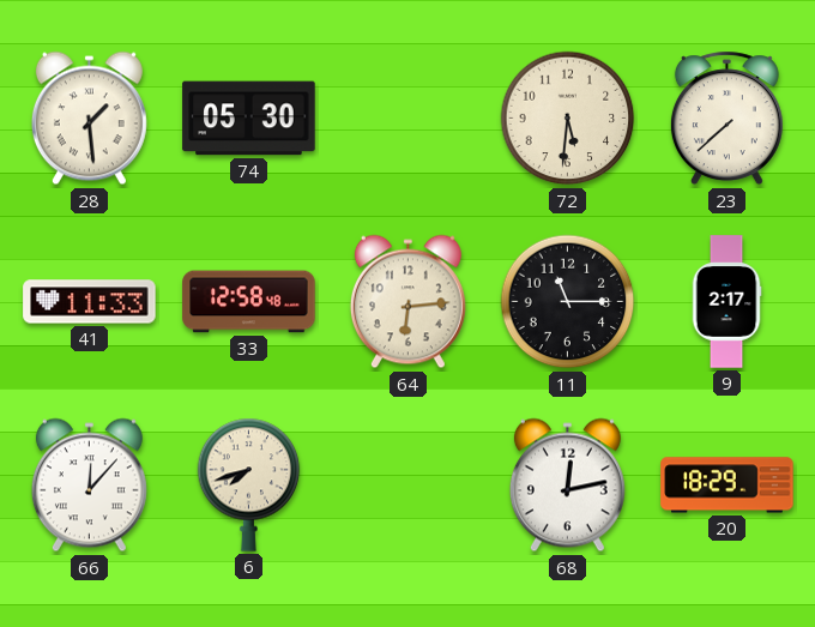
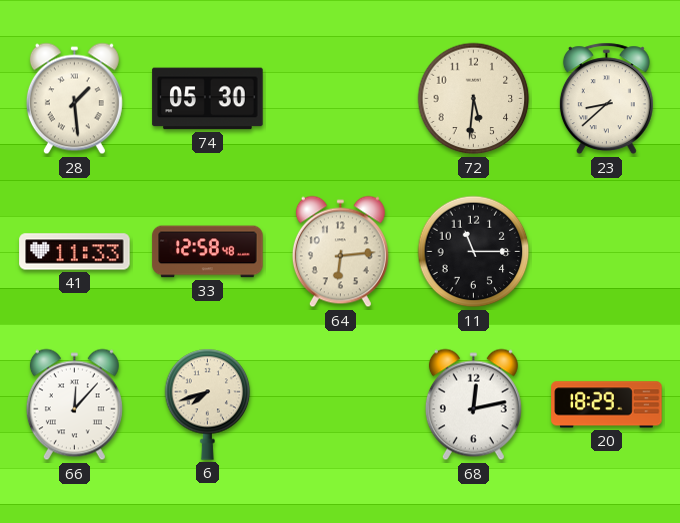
23: 7:38 -> 8:38
9: 2:17 -> none
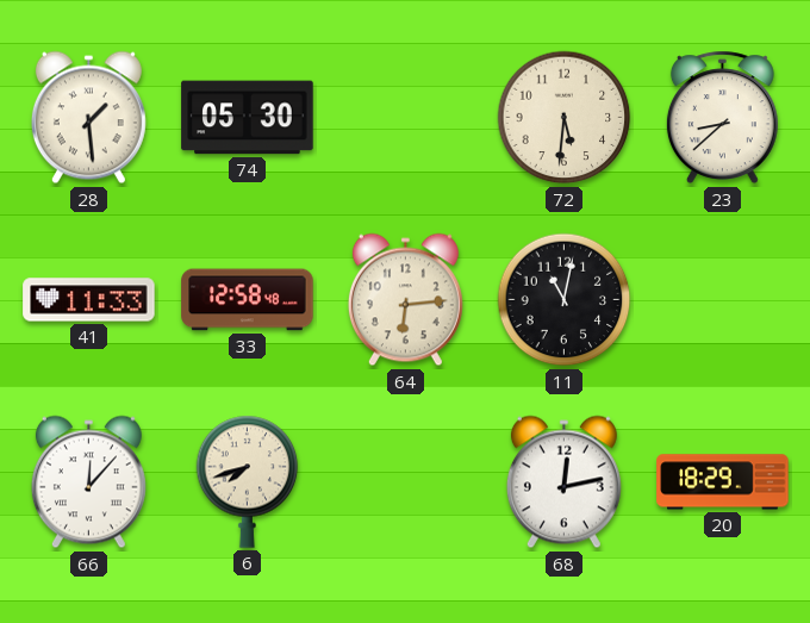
11: 11:15 -> 11:02
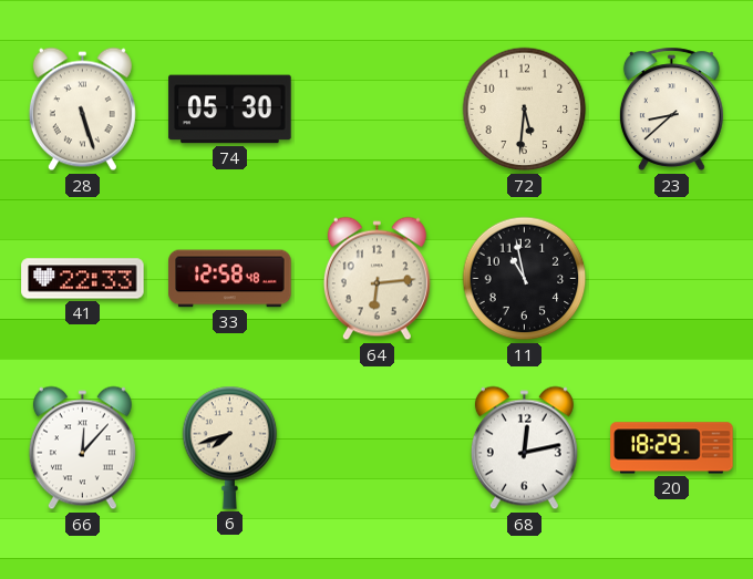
28: 1:29 -> 5:27
41: 11:33 -> 22:33
11: 11:02 -> 10:58
